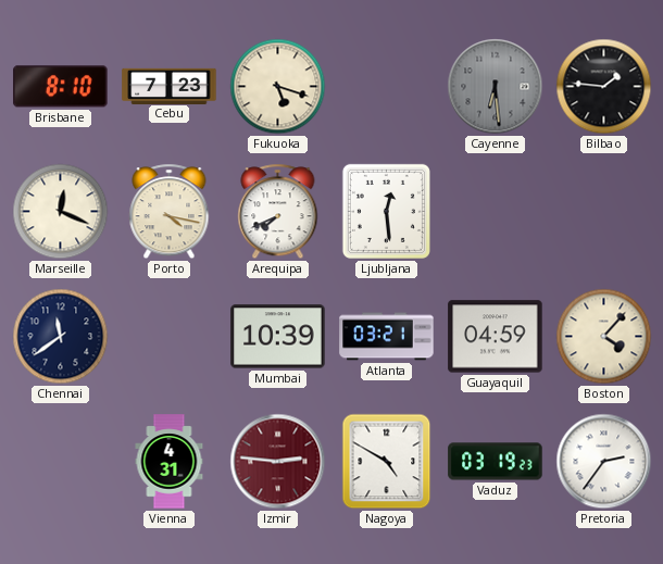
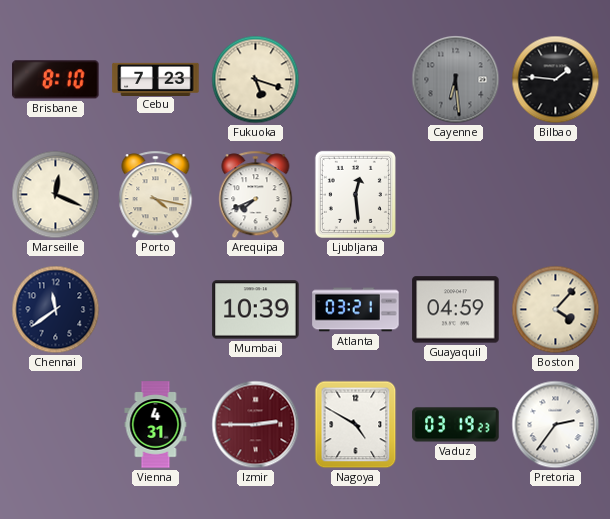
Izmir: 2:46 -> 2:45
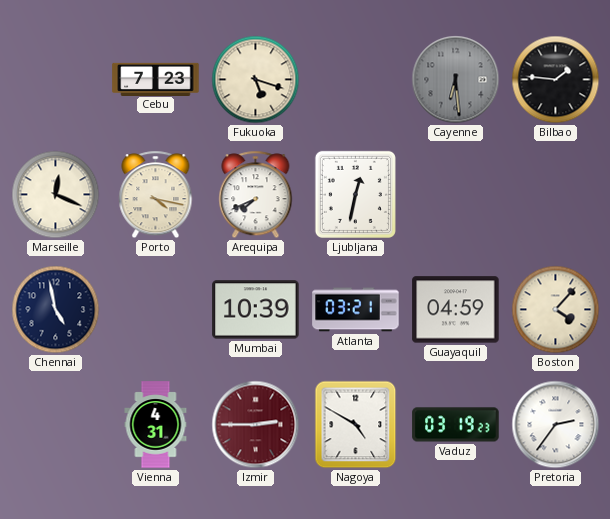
Brisbane: 8:10 -> none
Ljubljana: 12:29 -> 12:32
Chennai: 11:39 -> 4:58
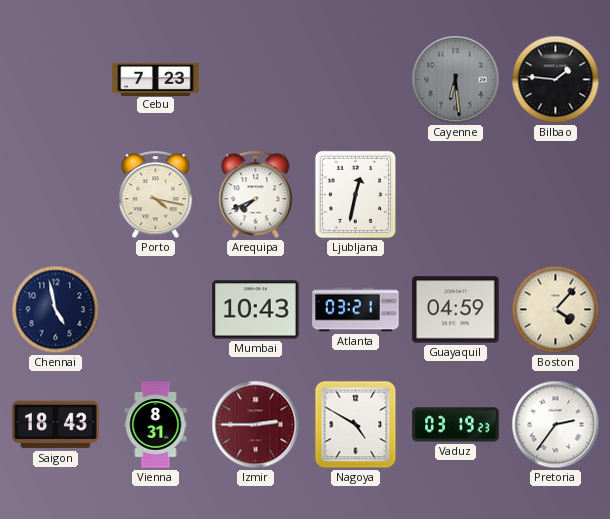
Fukuoka: 5:18 -> none
Marseille: 12:19 -> none
Mumbai: 10:39 -> 10:43
Saigon: none -> 18:43
Vienna: 4:31 -> 8:31
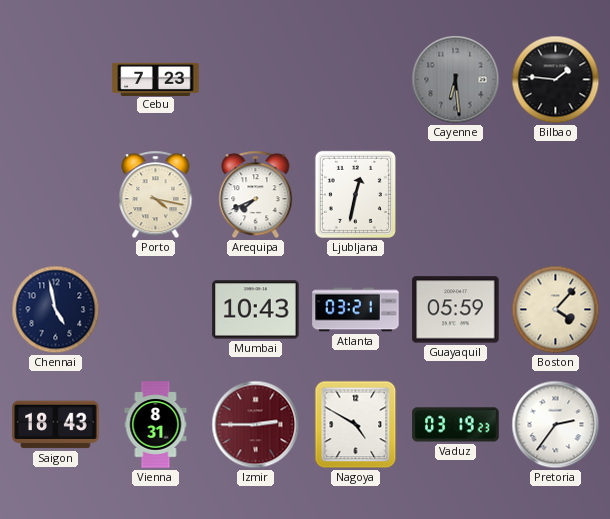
Guayaquil: 04:59 -> 05:59
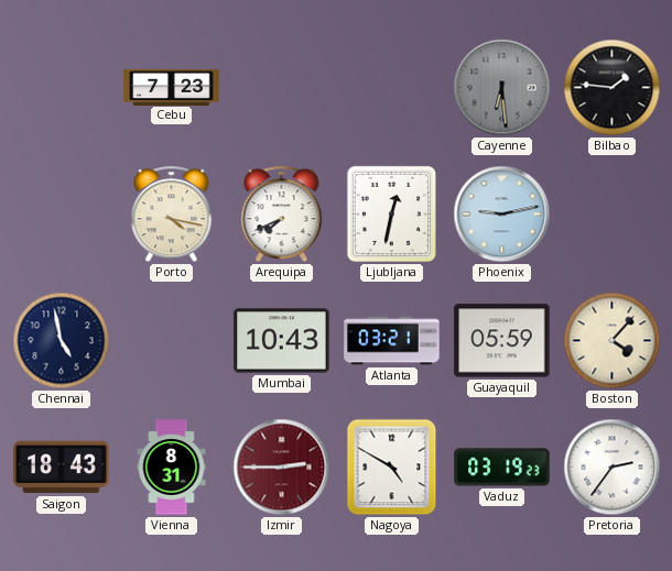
Phoenix: none -> 9:13
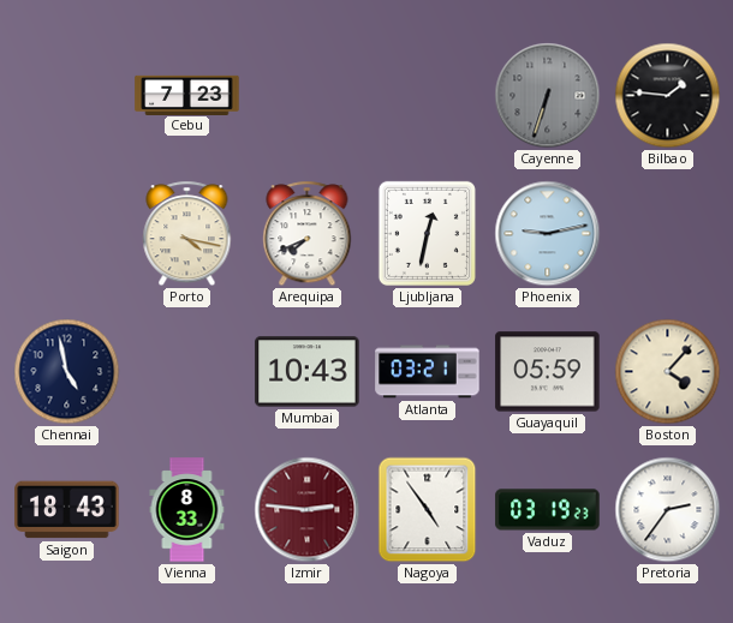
Cayenne: 6:29 -> 6:33
Vienna: 8:31 -> 8:33
Izmir: 2:45 -> 2:46
Nagoya: 4:50 -> 4:54
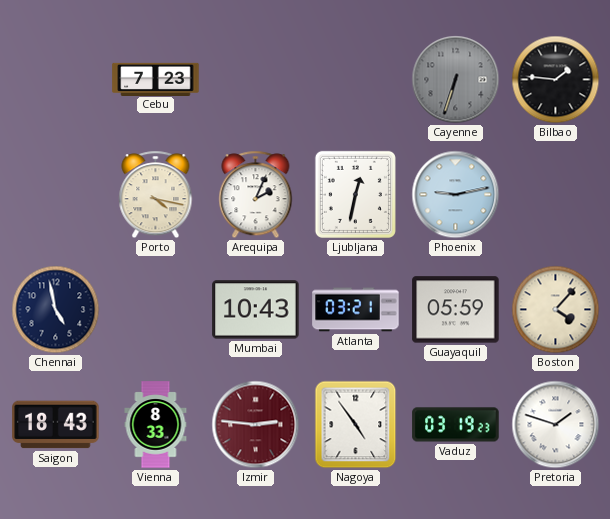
Arequipa: 7:41 -> 2:04
Pretoria: 2:36 -> 1:48
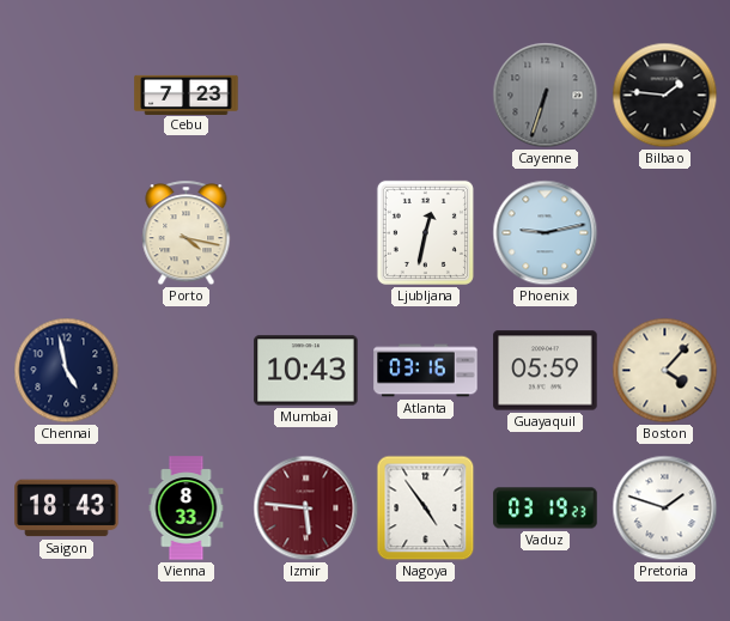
Arequipa: 2:04 -> none
Atlanta: 03:21 -> 03:16
Izmir: 2:46 -> 5:46
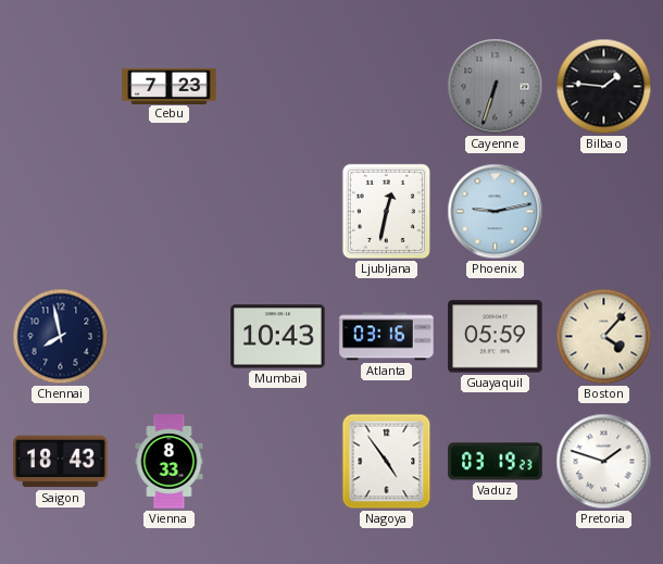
Porto: 4:17 -> none
Chennai: 4:58 -> 7:58
Izmir: 5:46 -> none
